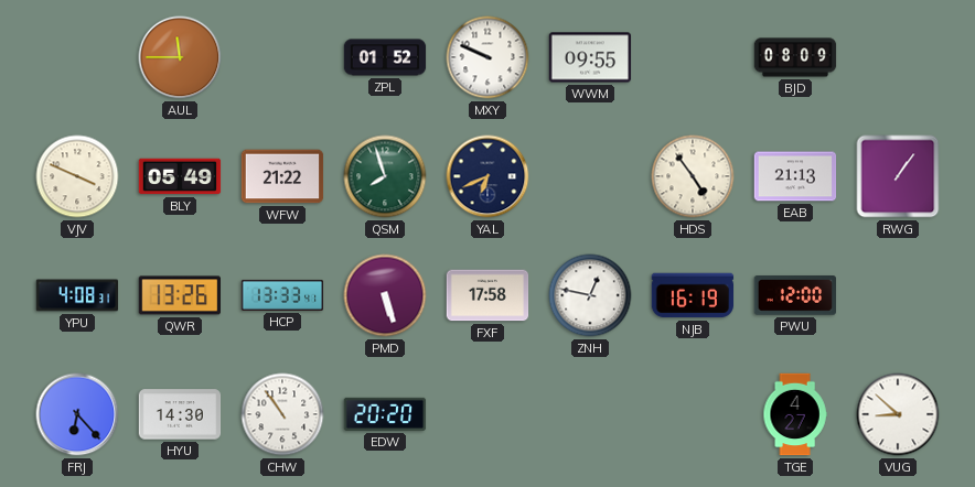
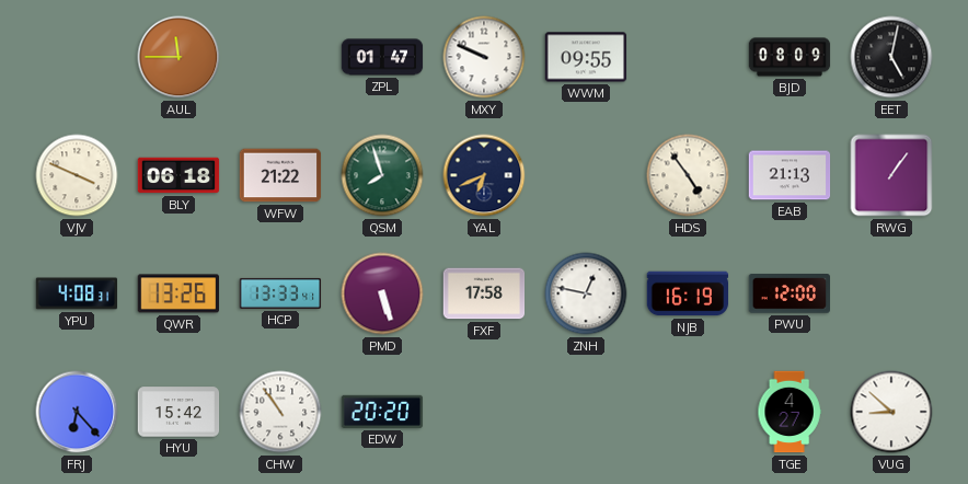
ZPL: 01:52 -> 01:47
EET: none -> 5:02
BLY: 05:49 -> 06:18
HYU: 14:30 -> 15:42
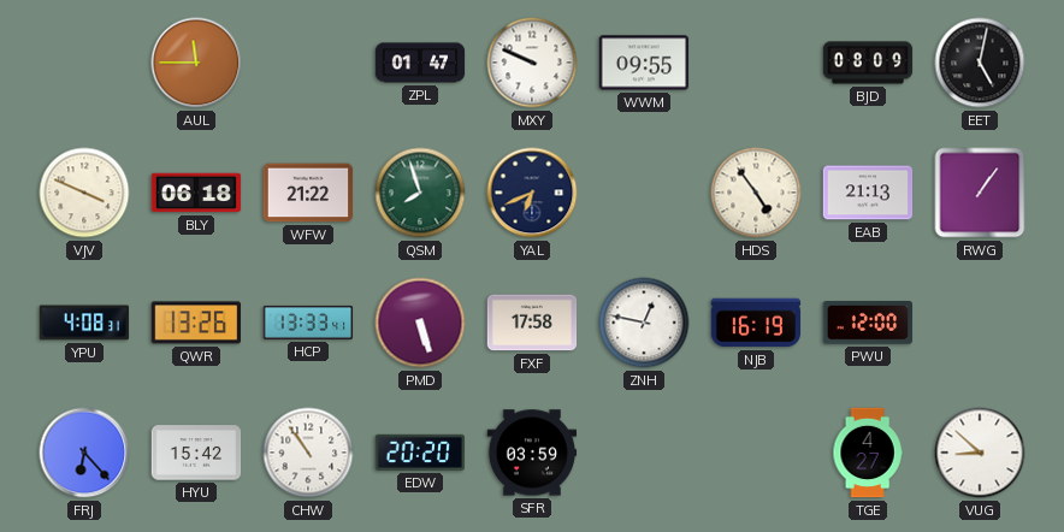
SFR: none -> 03:59
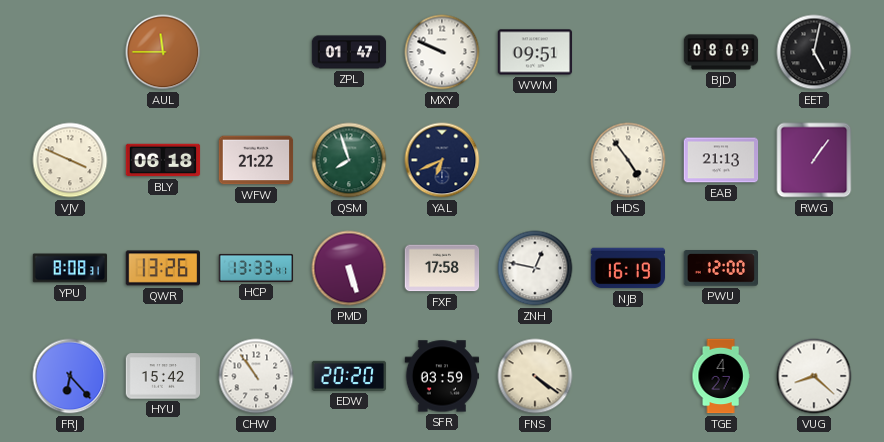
WWM: 09:55 -> 09:51
YPU: 4:08 -> 8:08
FNS: none -> 4:21
VUG: 8:52 -> 8:22
